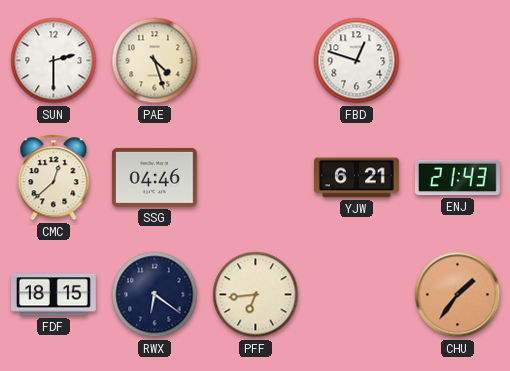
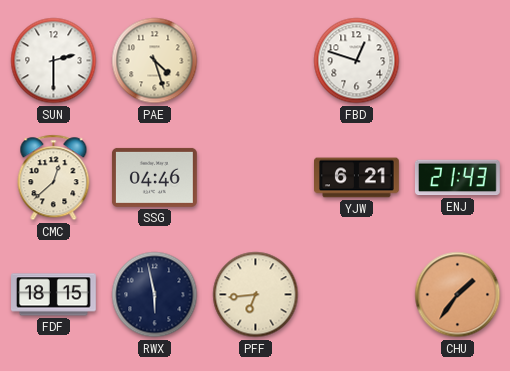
RWX: 6:21 -> 5:58
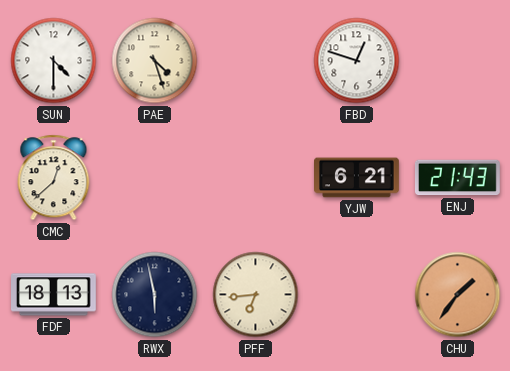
SUN: 2:30 -> 4:30
SSG: 04:46 -> none
FDF: 18:15 -> 18:13
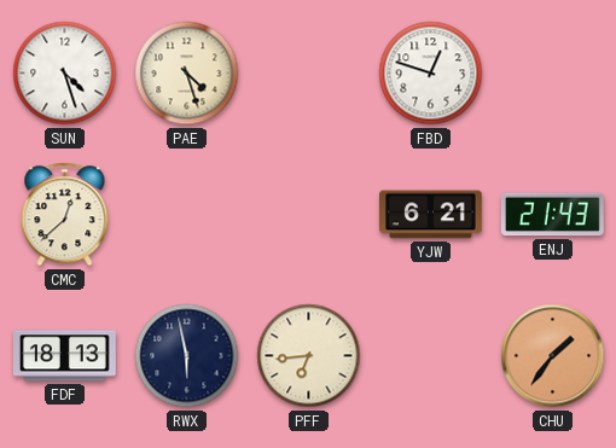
SUN: 4:30 -> 4:27
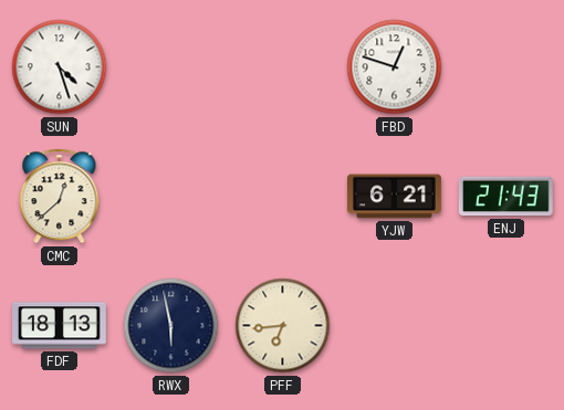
PAE: 4:27 -> none
CHU: 1:36 -> none
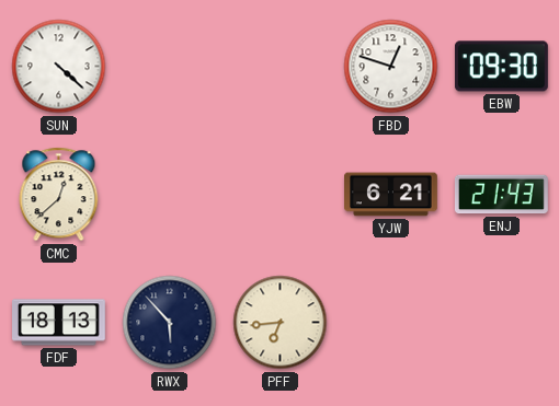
SUN: 4:27 -> 4:22
EBW: none -> 09:30
RWX: 5:58 -> 5:53
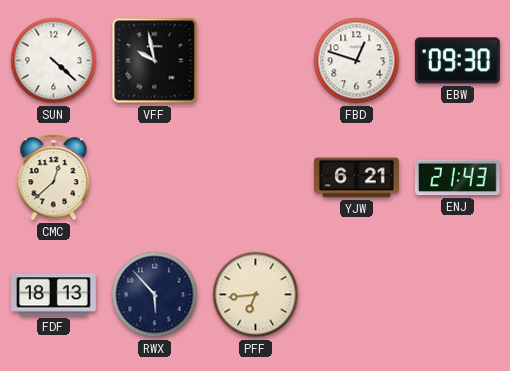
VFF: none -> 9:58
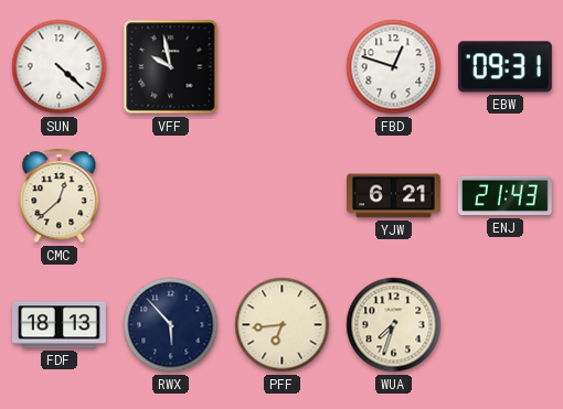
EBW: 09:30 -> 09:31
WUA: none -> 7:33
